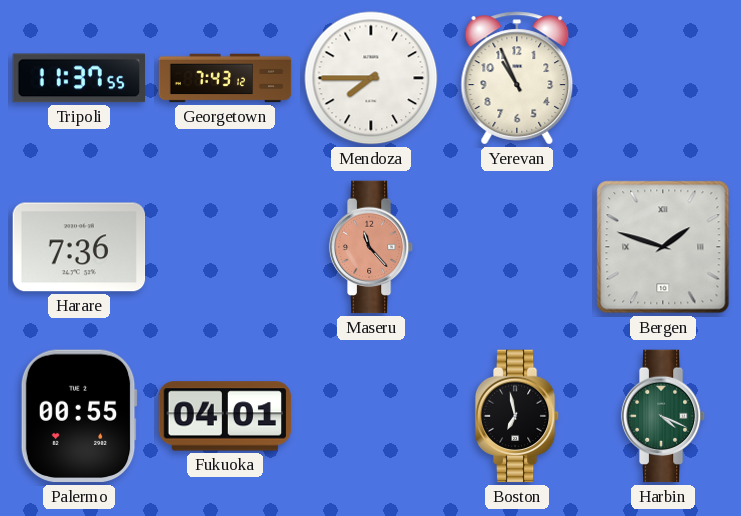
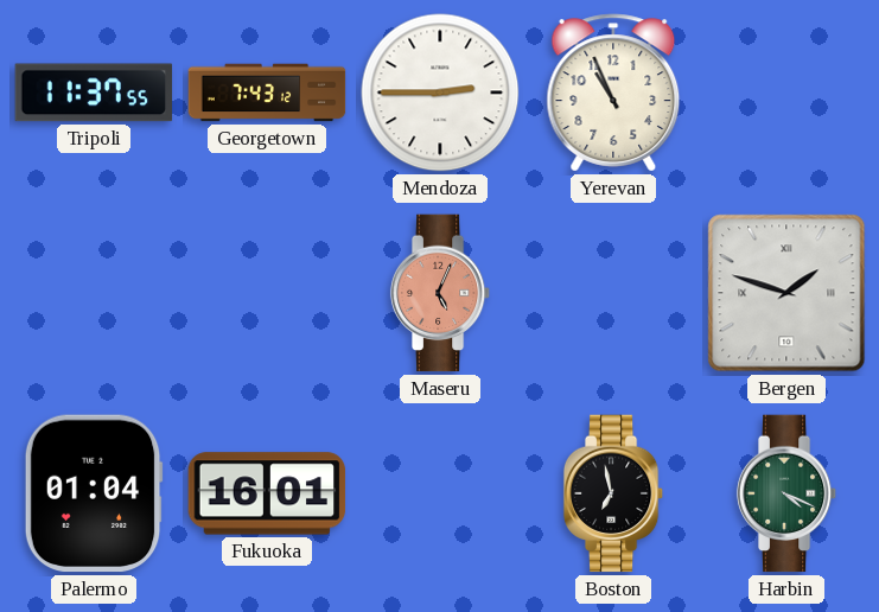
Mendoza: 7:45 -> 2:45
Harare: 7:36 -> none
Maseru: 11:23 -> 5:04
Palermo: 00:55 -> 01:04
Fukuoka: 04:01 -> 16:01
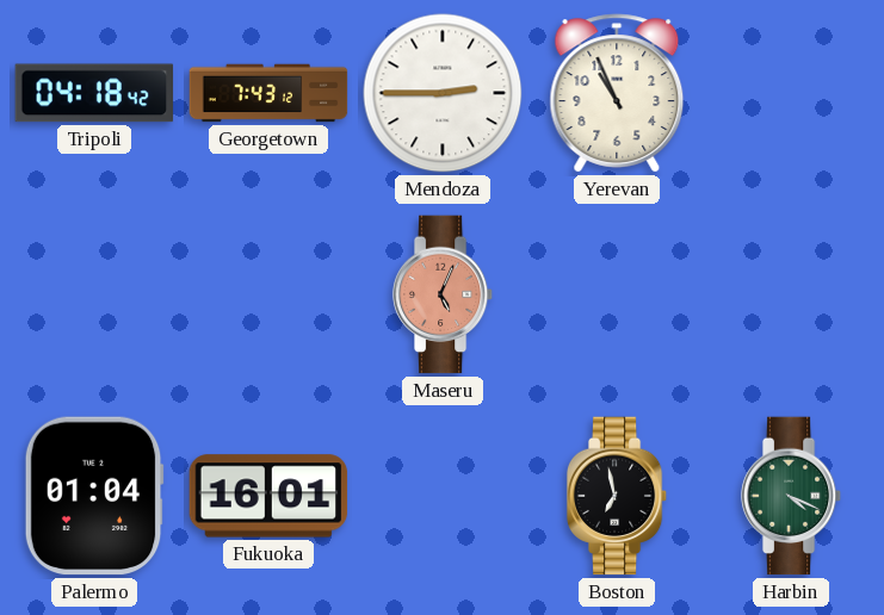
Tripoli: 11:37 -> 04:18
Bergen: 1:48 -> none
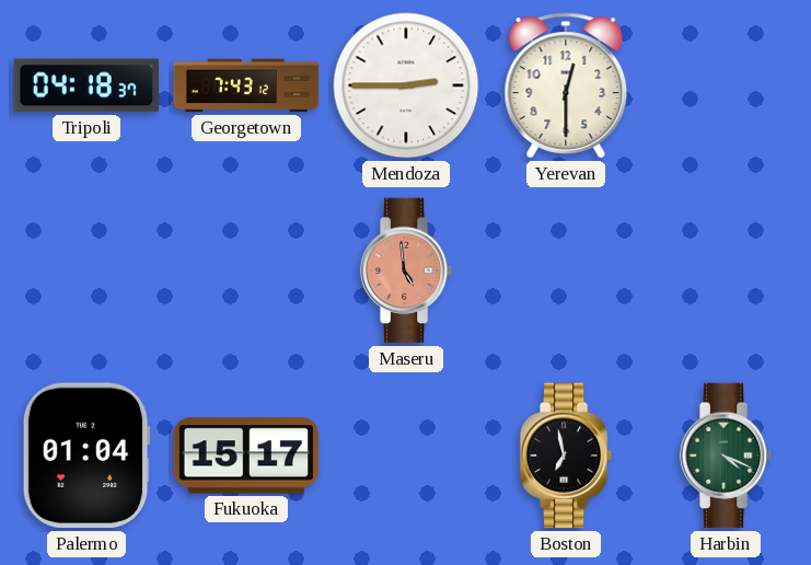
Tripoli: 04:18:42 -> 04:18:37
Yerevan: 10:56 -> 12:30
Maseru: 5:04 -> 4:59
Fukuoka: 16:01 -> 15:17
